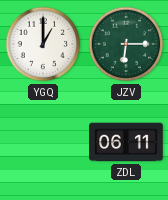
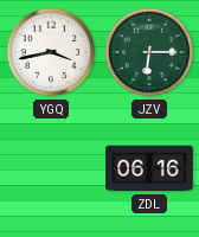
YGQ: 1:00 -> 3:43
ZDL: 06:11 -> 06:16
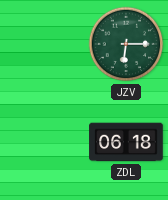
YGQ: 3:43 -> none
ZDL: 06:16 -> 06:18
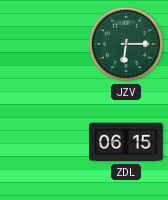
ZDL: 06:18 -> 06:15
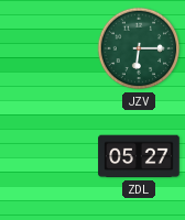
ZDL: 06:15 -> 05:27
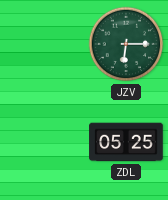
ZDL: 05:27 -> 05:25
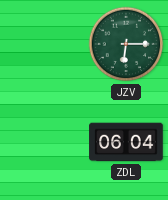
ZDL: 05:25 -> 06:04
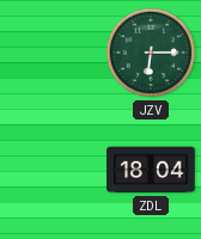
ZDL: 06:04 -> 18:04
